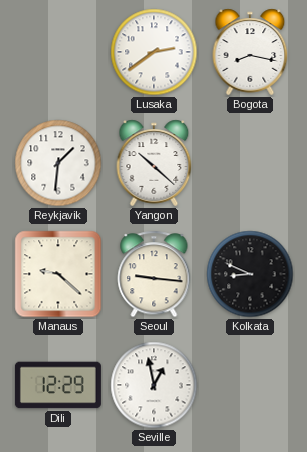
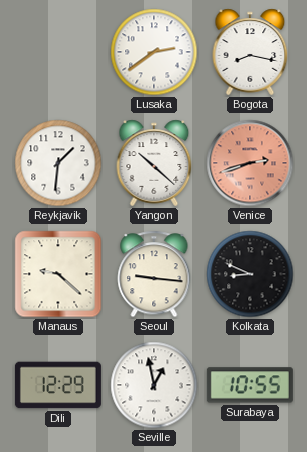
Venice: none -> 2:42
Surabaya: none -> 10:55
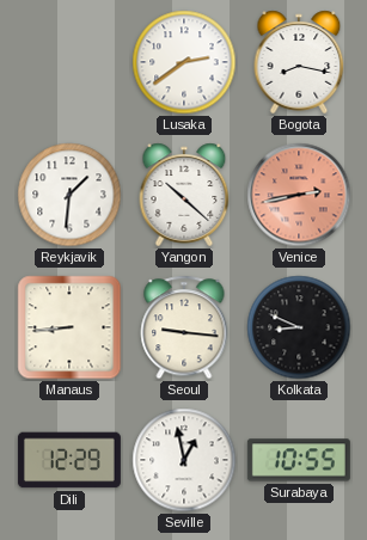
Venice: 2:42 -> 2:43
Manaus: 9:22 -> 8:44
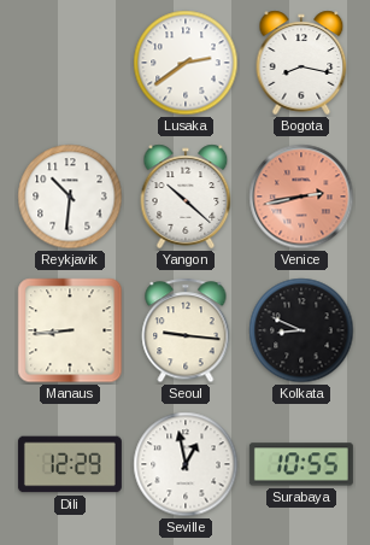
Reykjavik: 1:31 -> 10:31
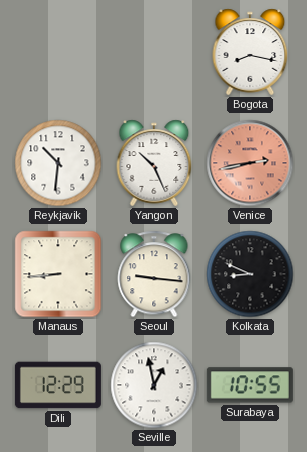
Lusaka: 2:39 -> none
Yangon: 10:22 -> 10:26
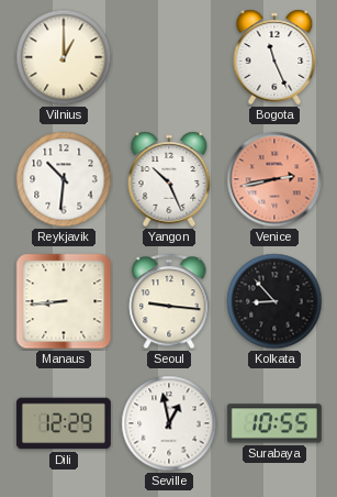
Vilnius: none -> 1:00
Bogota: 8:17 -> 11:26
Kolkata: 8:49 -> 8:53
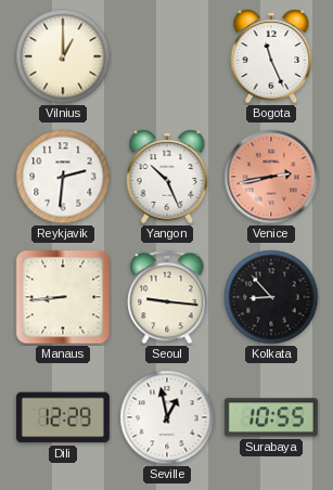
Reykjavik: 10:31 -> 2:31
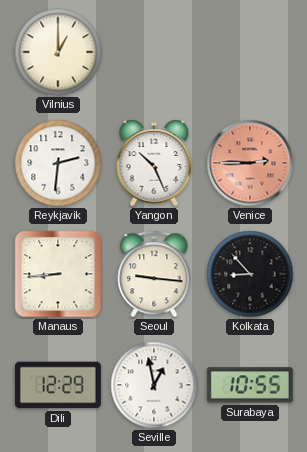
Bogota: 11:26 -> none
Venice: 2:43 -> 2:45
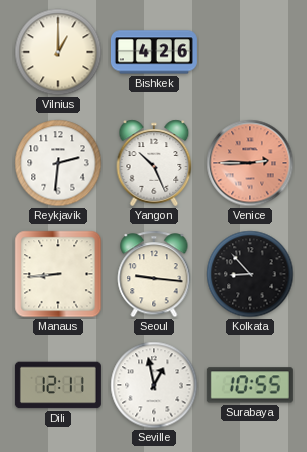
Bishkek: none -> 4:26
Dili: 12:29 -> 12:11
